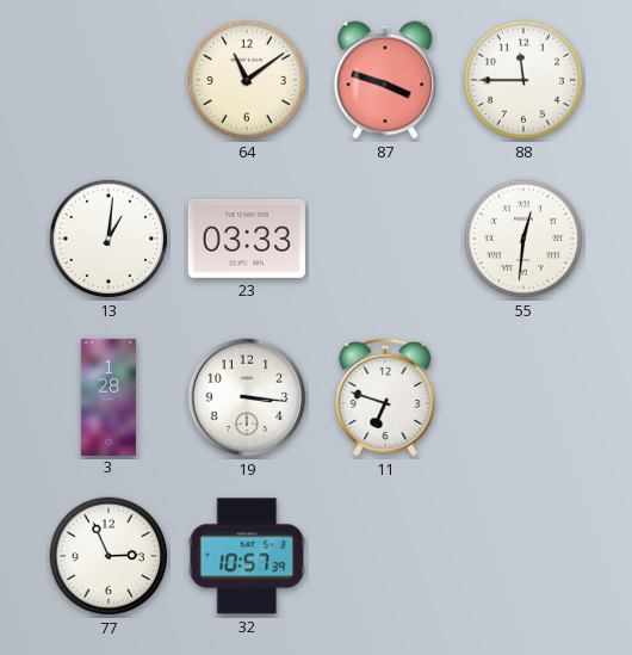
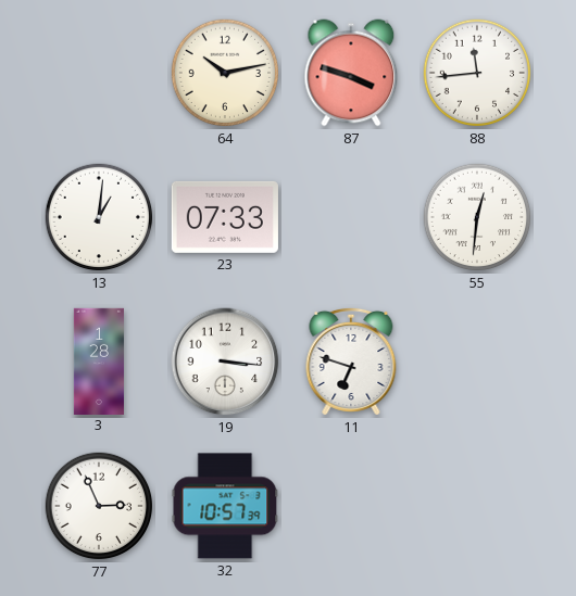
64: 11:09 -> 10:13
88: 11:45 -> 11:44
23: 03:33 -> 07:33
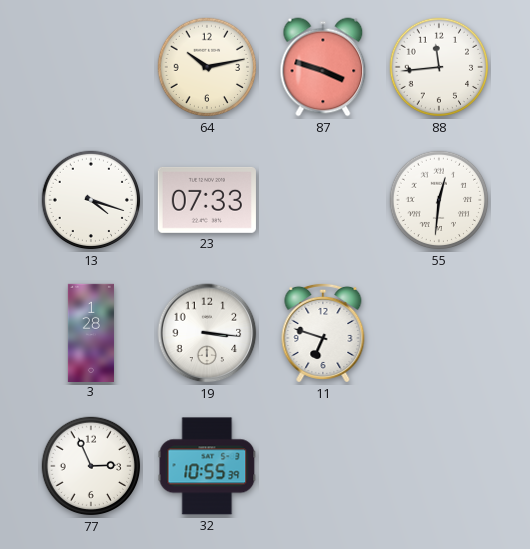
13: 1:01 -> 4:18
32: 10:57 -> 10:55
